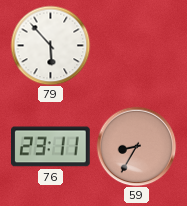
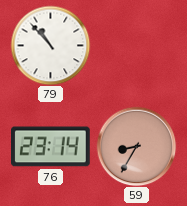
79: 5:53 -> 10:53
76: 23:11 -> 23:14
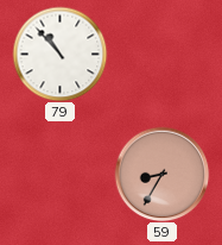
76: 23:14 -> none
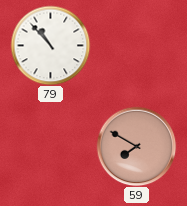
59: 8:35 -> 7:50
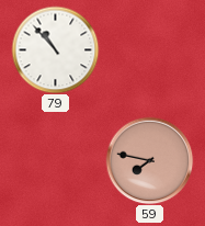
59: 7:50 -> 7:47
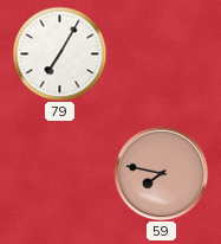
79: 10:53 -> 7:05
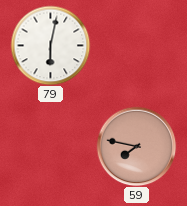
79: 7:05 -> 6:02
